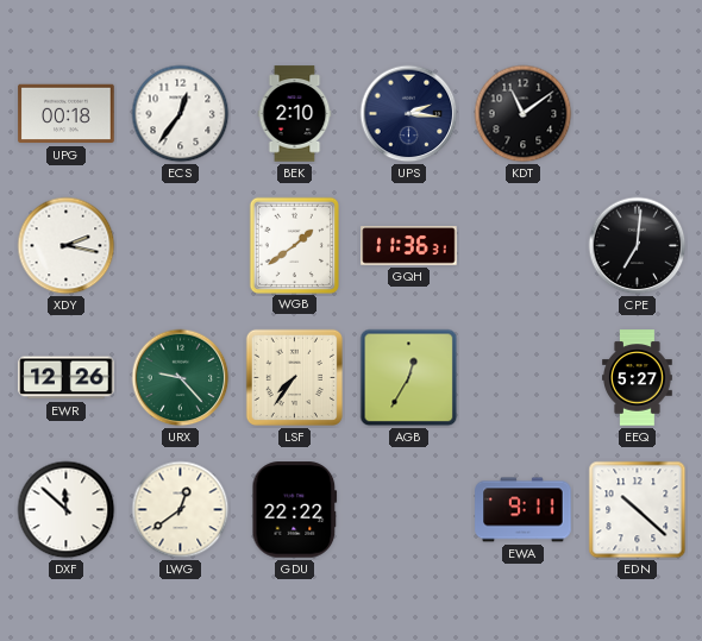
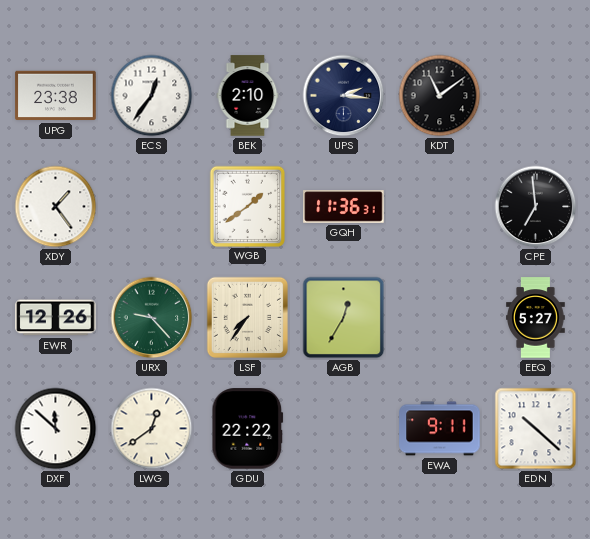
UPG: 00:18 -> 23:38
XDY: 2:17 -> 1:24
CPE: 7:01 -> 6:59
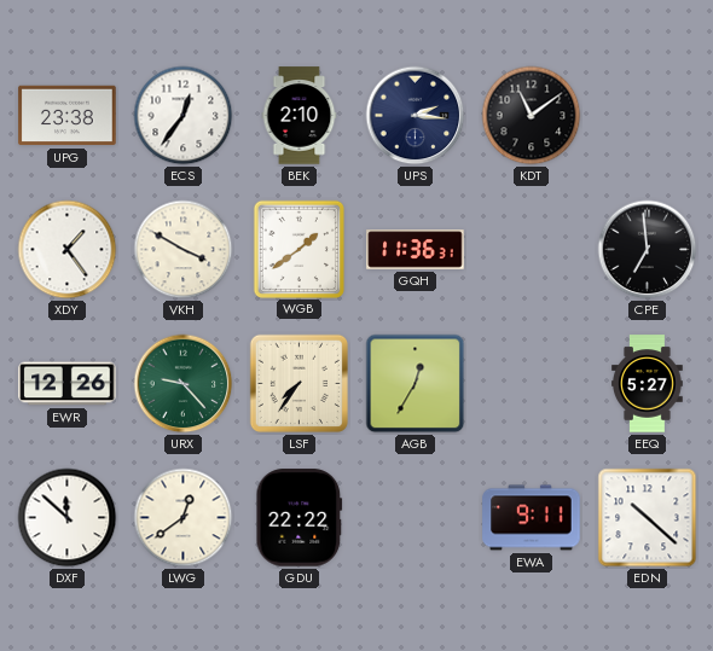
VKH: none -> 3:50
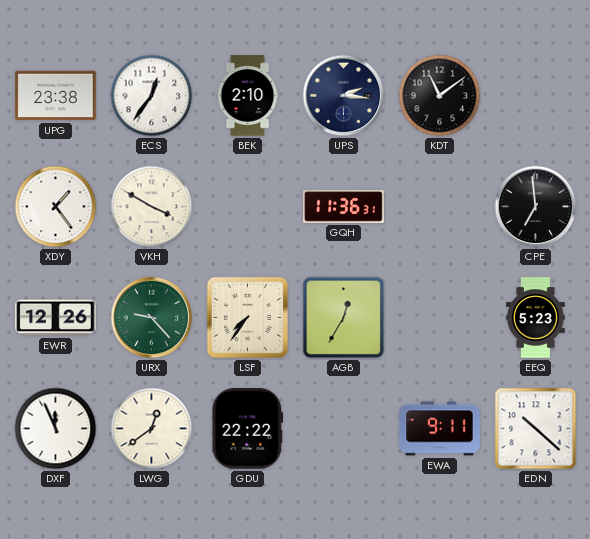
WGB: 1:39 -> none
EEQ: 5:27 -> 5:23
DXF: 11:52 -> 11:56
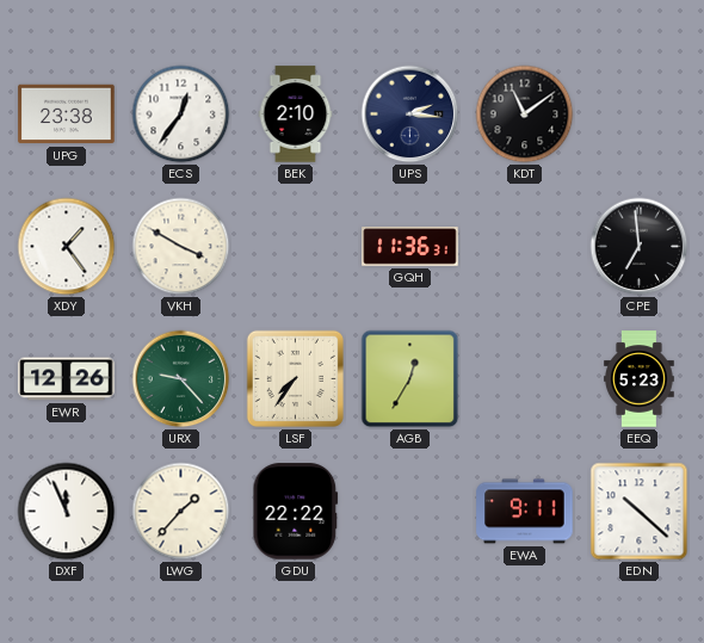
LWG: 12:39 -> 1:37
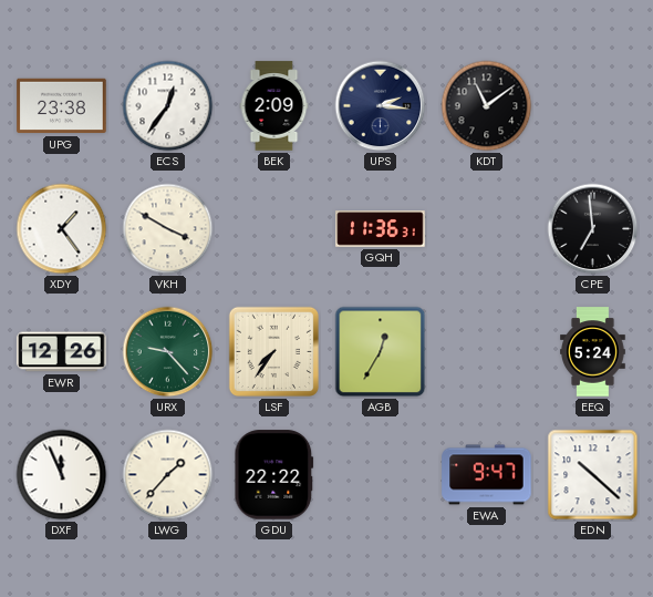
BEK: 2:10 -> 2:09
EEQ: 5:23 -> 5:24
EWA: 9:11 -> 9:47
